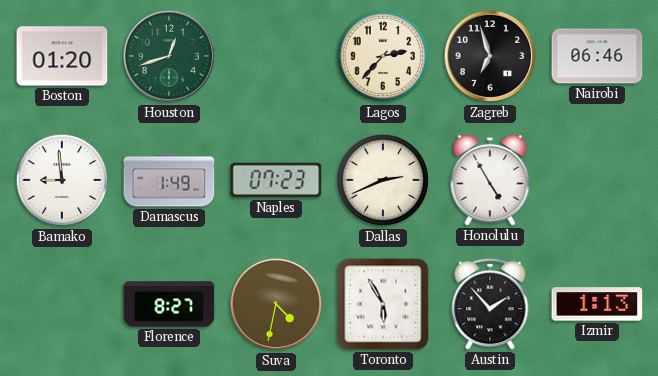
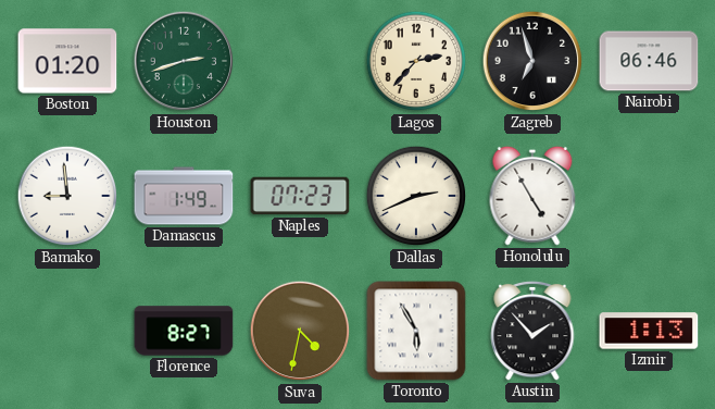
Houston: 12:42 -> 2:42
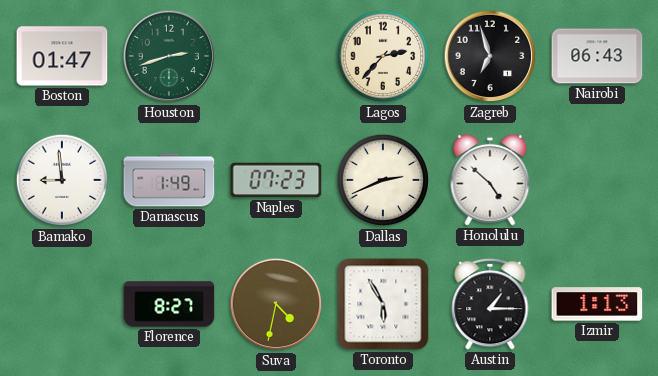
Boston: 01:20 -> 01:47
Nairobi: 06:46 -> 06:43
Honolulu: 4:55 -> 4:52
Austin: 1:53 -> 1:15
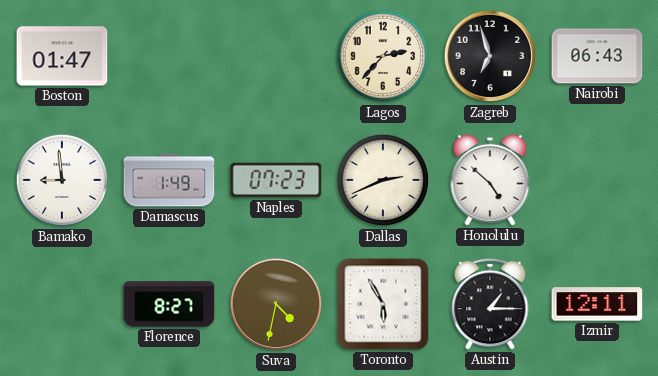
Houston: 2:42 -> none
Izmir: 1:13 -> 12:11
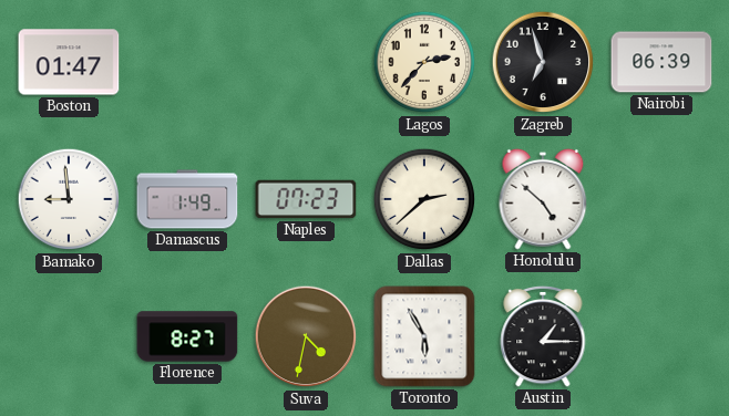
Nairobi: 06:43 -> 06:39
Dallas: 2:41 -> 2:38
Izmir: 12:11 -> none
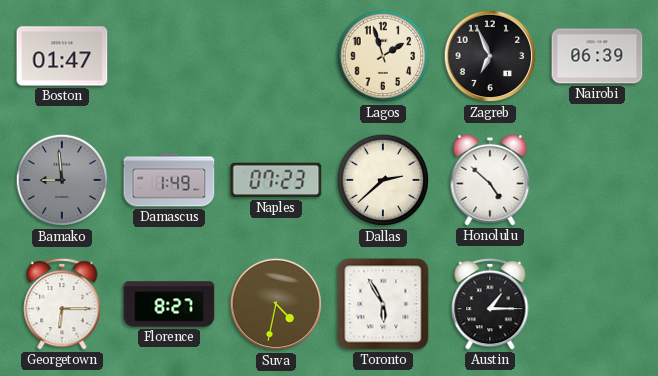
Lagos: 2:37 -> 1:57
Zagreb: 6:57 -> 6:56
Bamako dial: white -> grey
Georgetown: none -> 6:15
